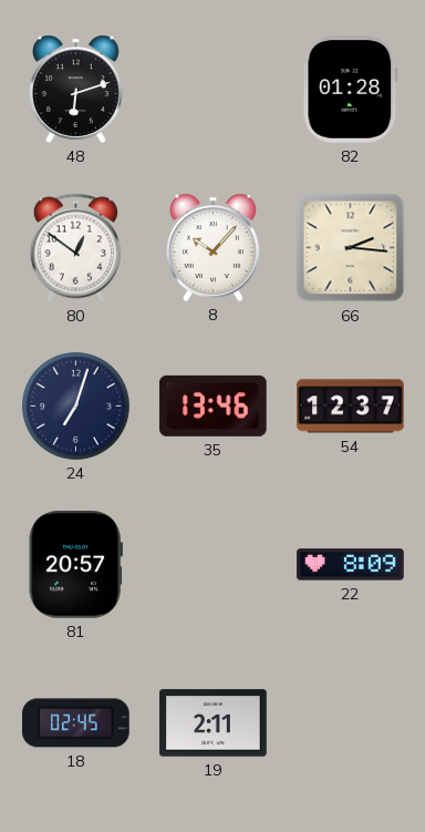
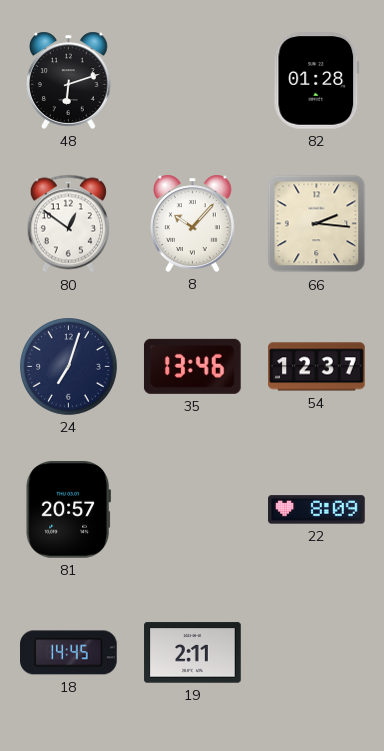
18: 02:45 -> 14:45
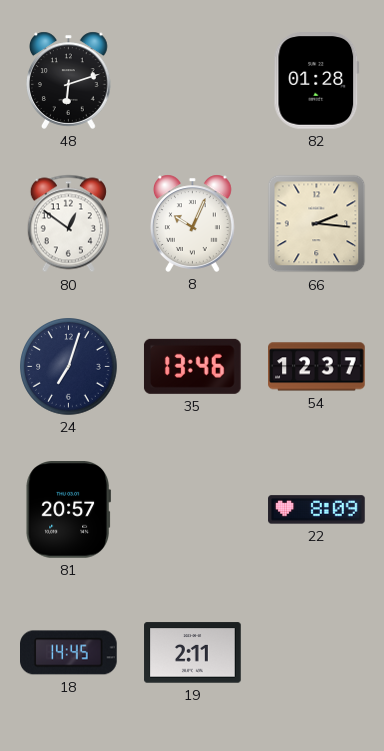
8: 10:07 -> 10:04
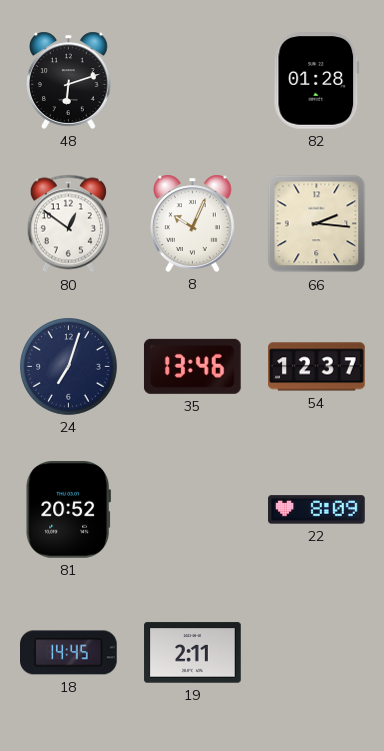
81: 20:57 -> 20:52
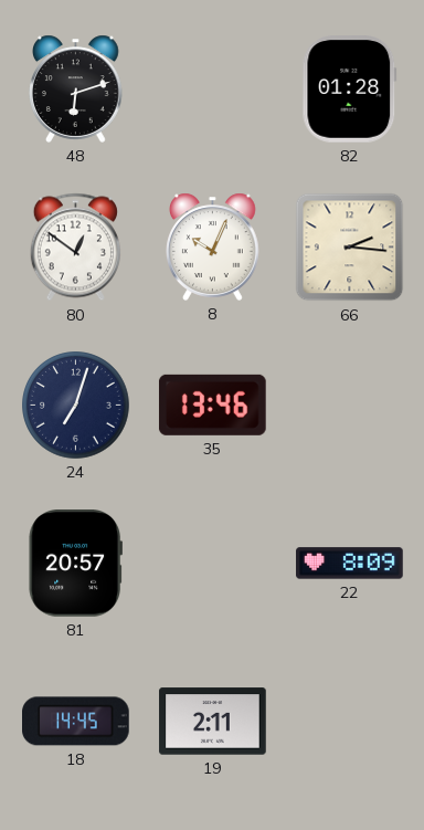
54: 12:37 -> none
81: 20:52 -> 20:57
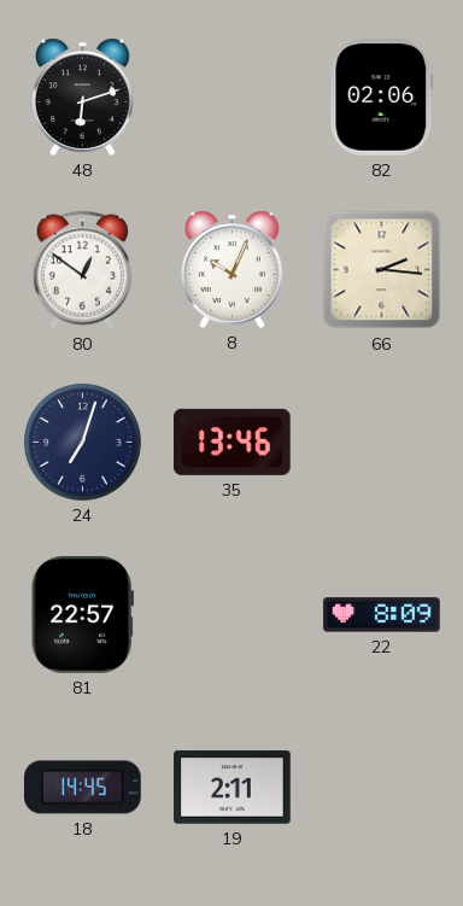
82: 01:28 -> 02:06
81: 20:57 -> 22:57
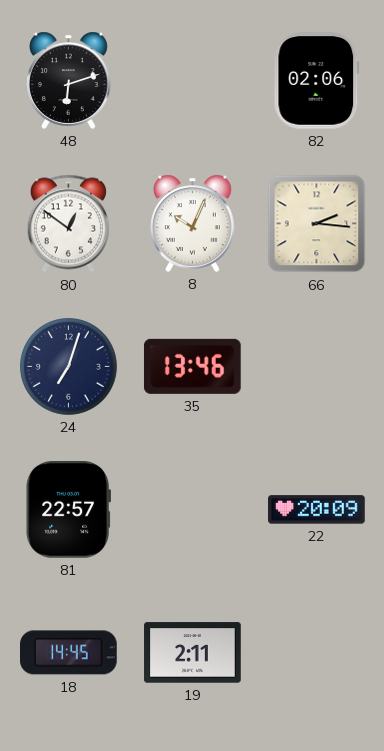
22: 8:09 -> 20:09
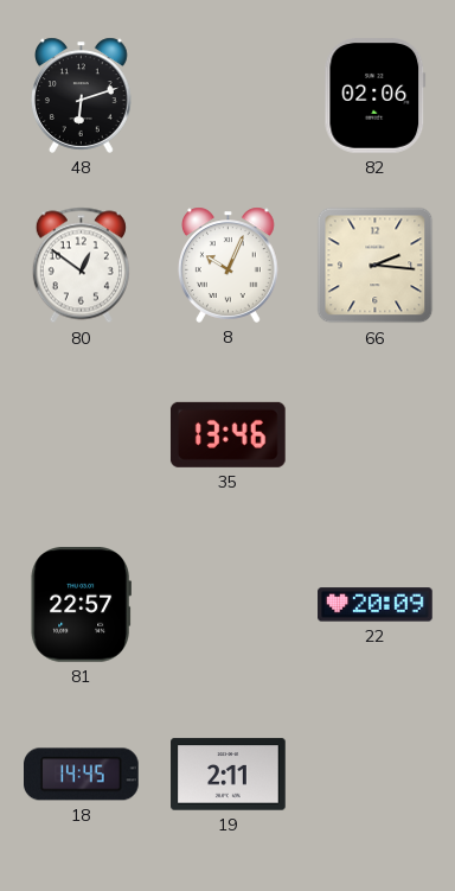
24: 7:03 -> none
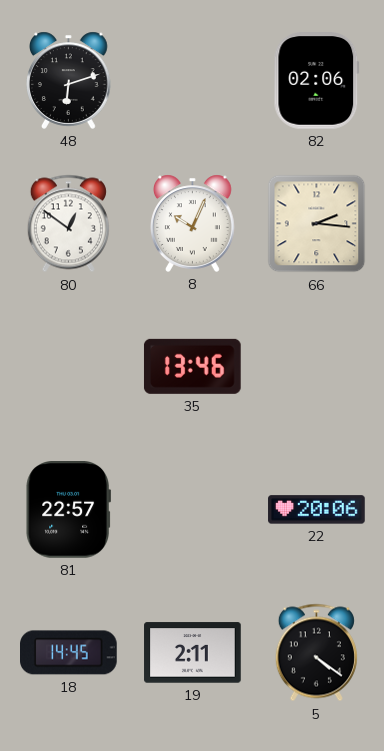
22: 20:09 -> 20:06
5: none -> 4:21
